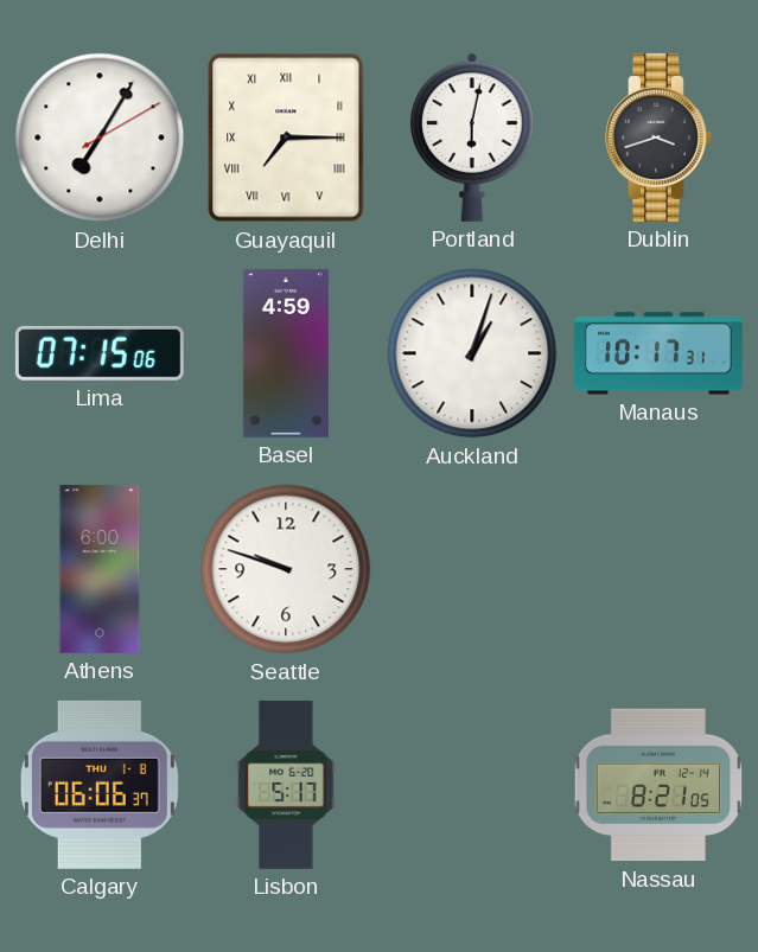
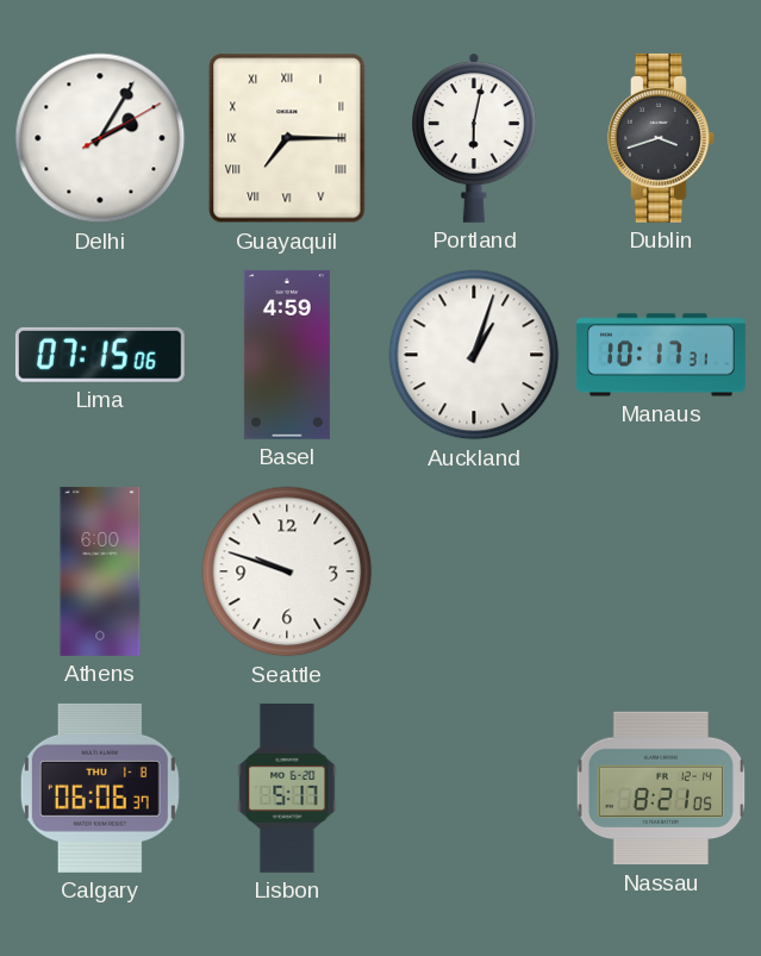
Delhi: 7:05 -> 2:05
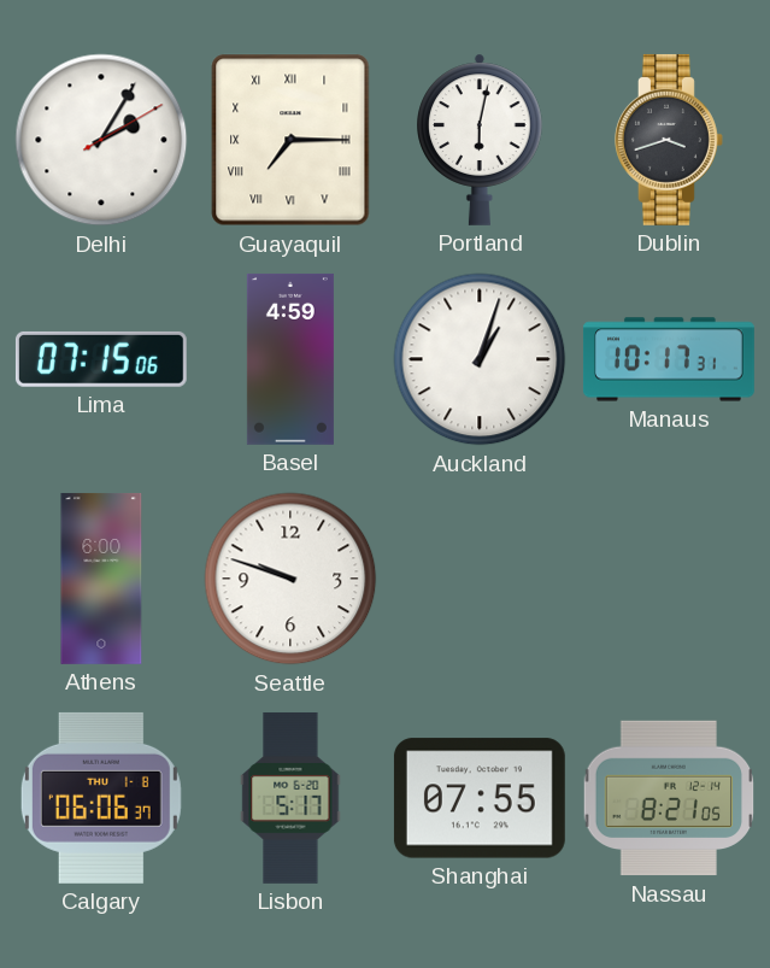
Shanghai: none -> 07:55
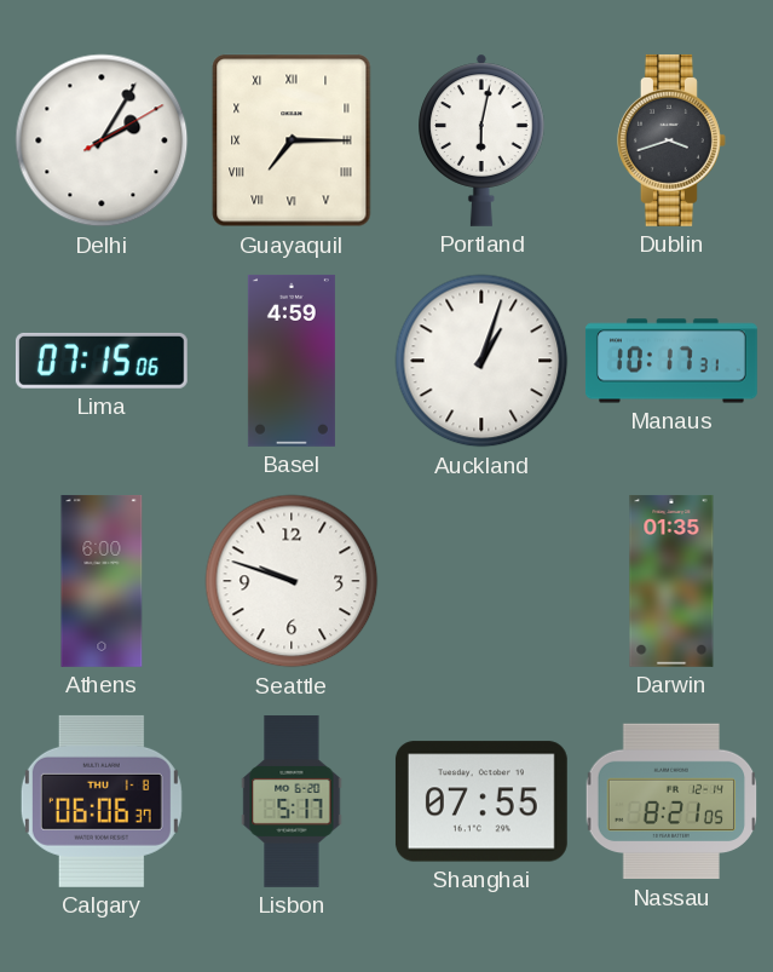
Darwin: none -> 01:35
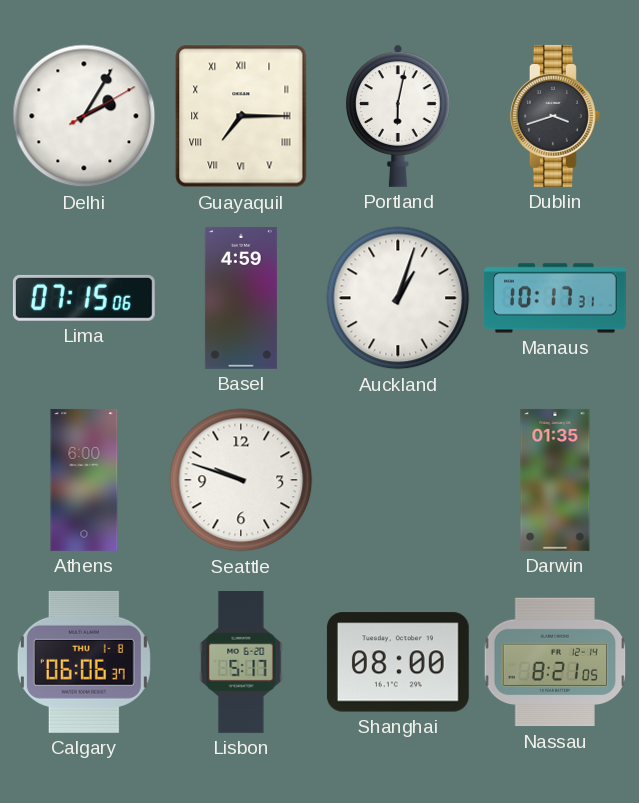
Shanghai: 07:55 -> 08:00
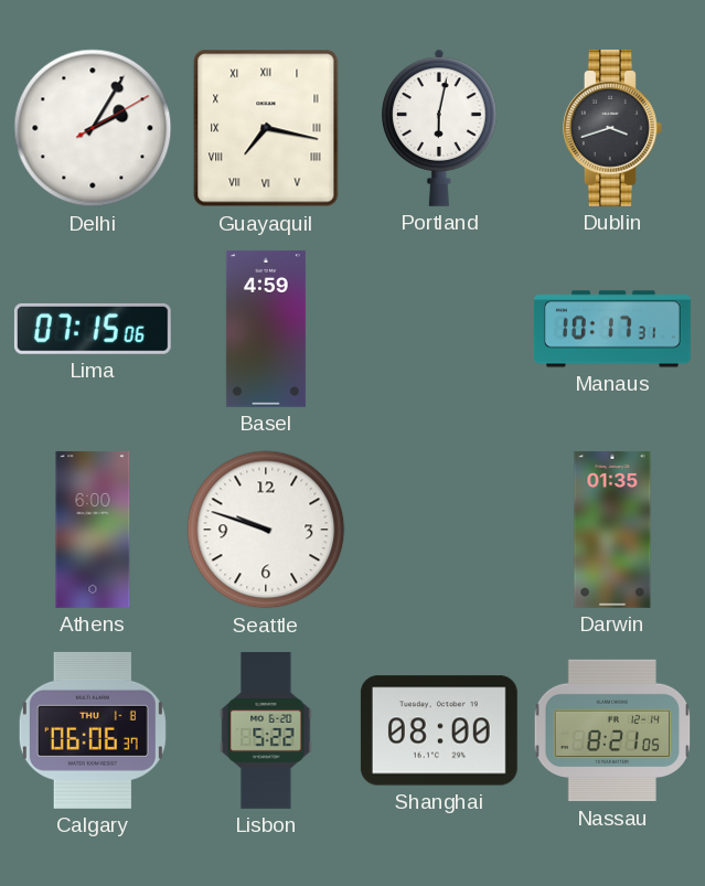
Guayaquil: 7:15 -> 7:17
Auckland: 1:03 -> none
Lisbon: 5:17 -> 5:22
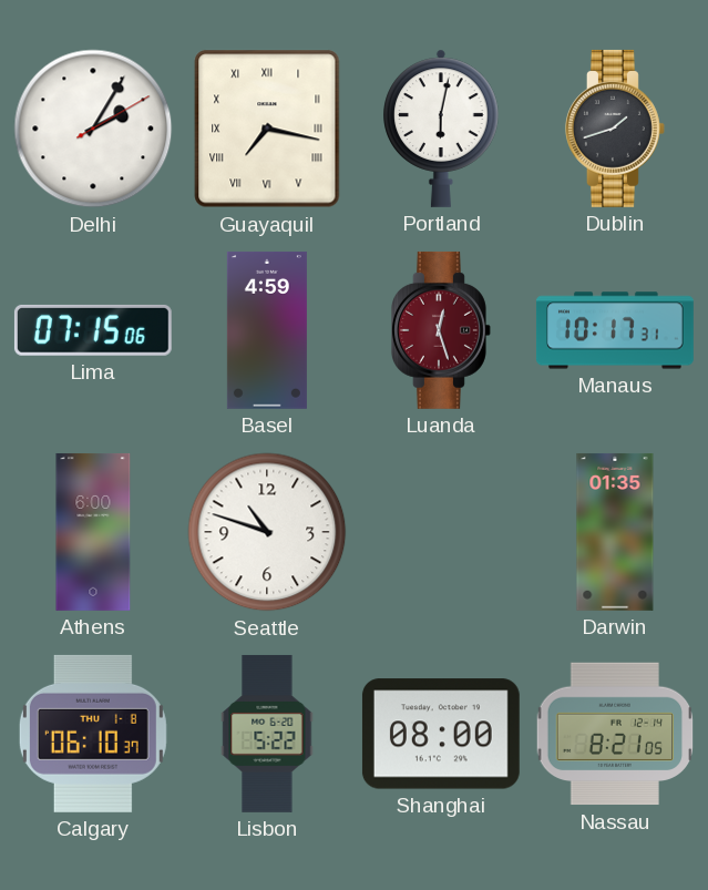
Dublin: 3:42 -> 1:42
Luanda: none -> 12:27
Seattle: 9:48 -> 10:48
Calgary: 06:06 -> 06:10
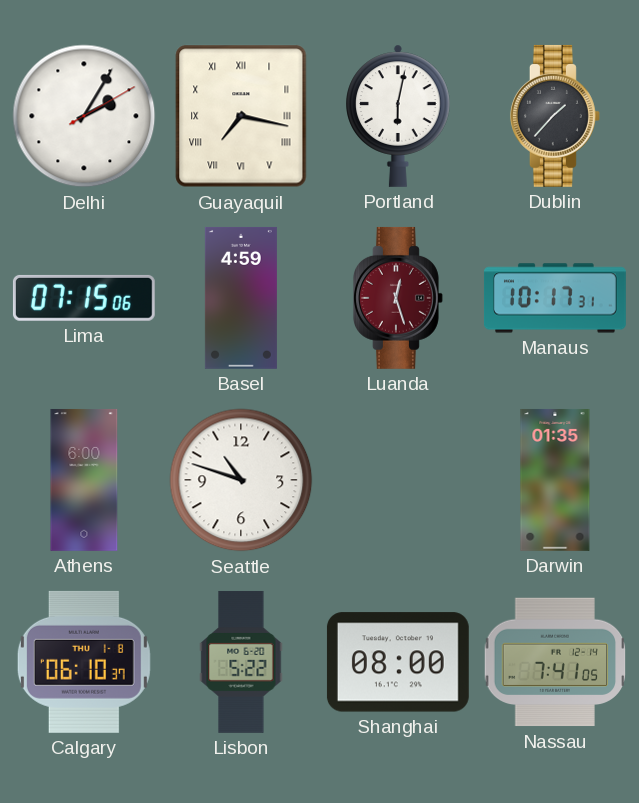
Dublin: 1:42 -> 1:37
Nassau: 8:21 -> 7:41
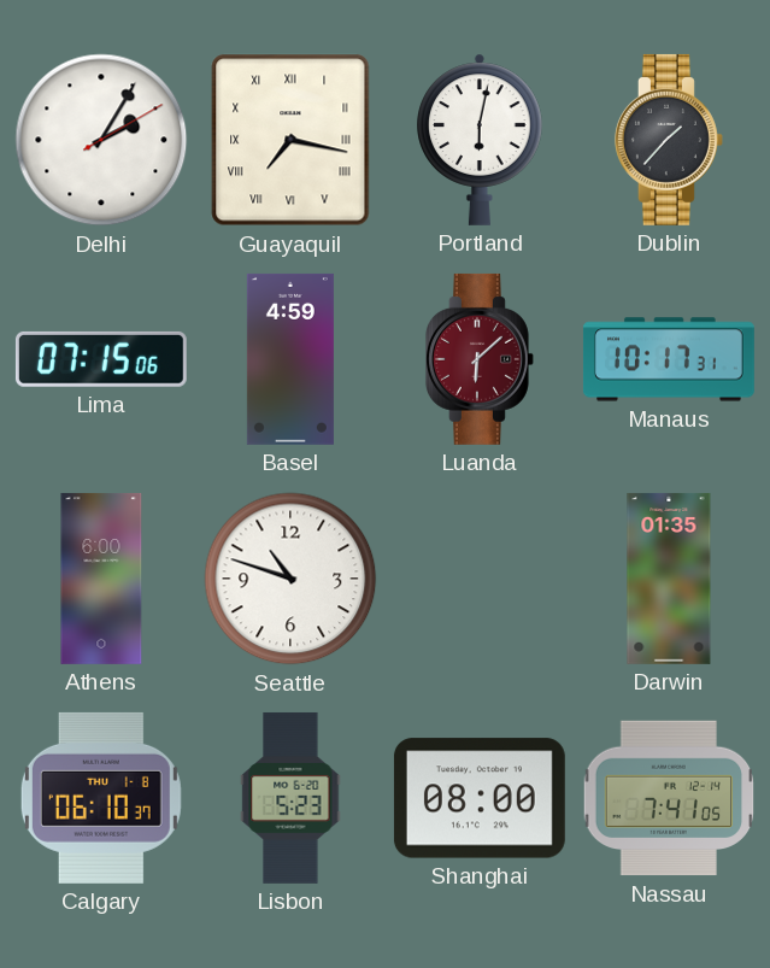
Luanda: 12:27 -> 6:08
Lisbon: 5:22 -> 5:23
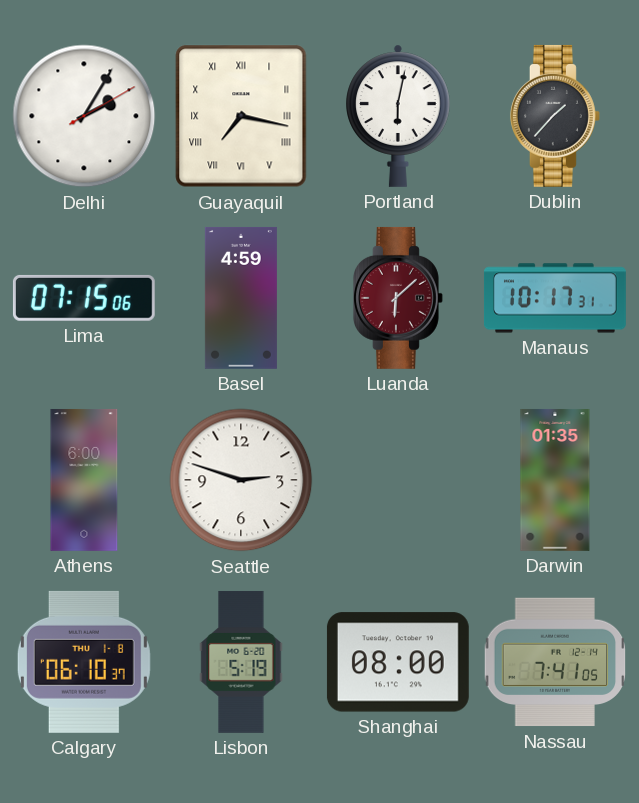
Seattle: 10:48 -> 2:48
Lisbon: 5:23 -> 5:19
